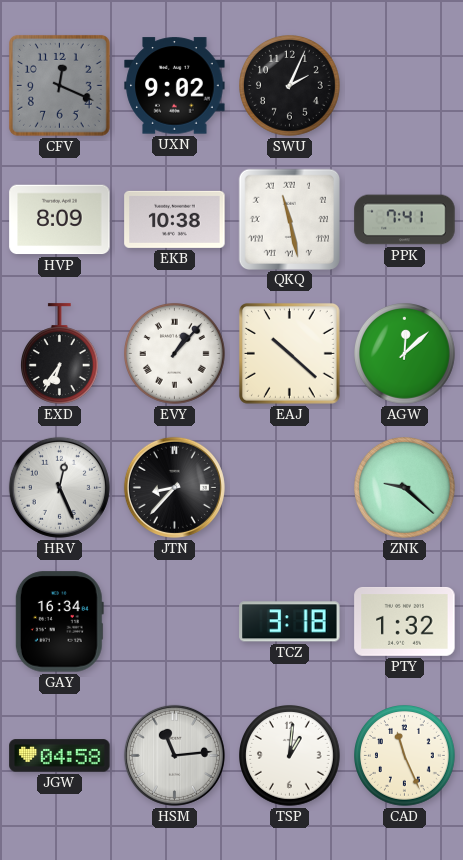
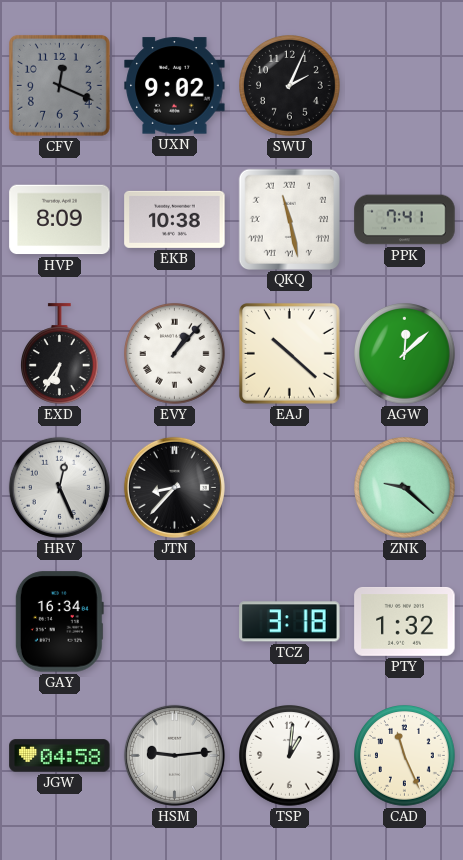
HSM: 11:14 -> 9:14
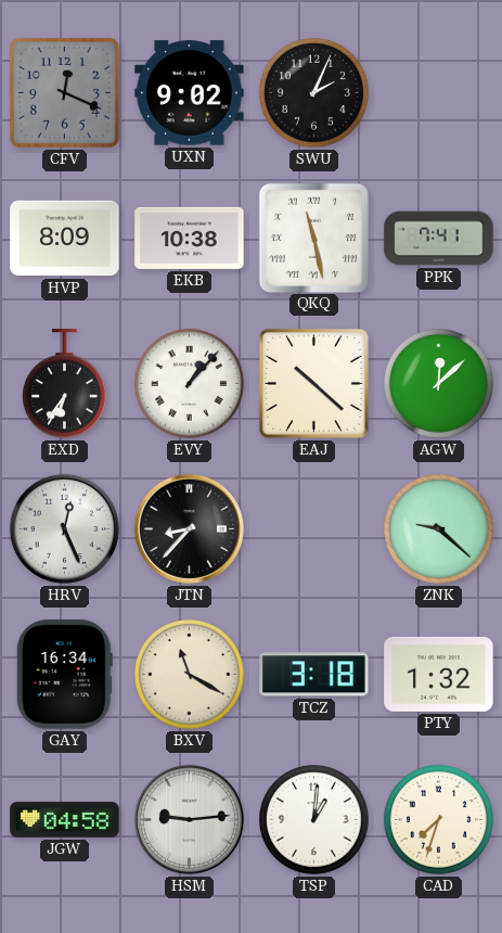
BXV: none -> 11:20
CAD: 11:26 -> 7:33
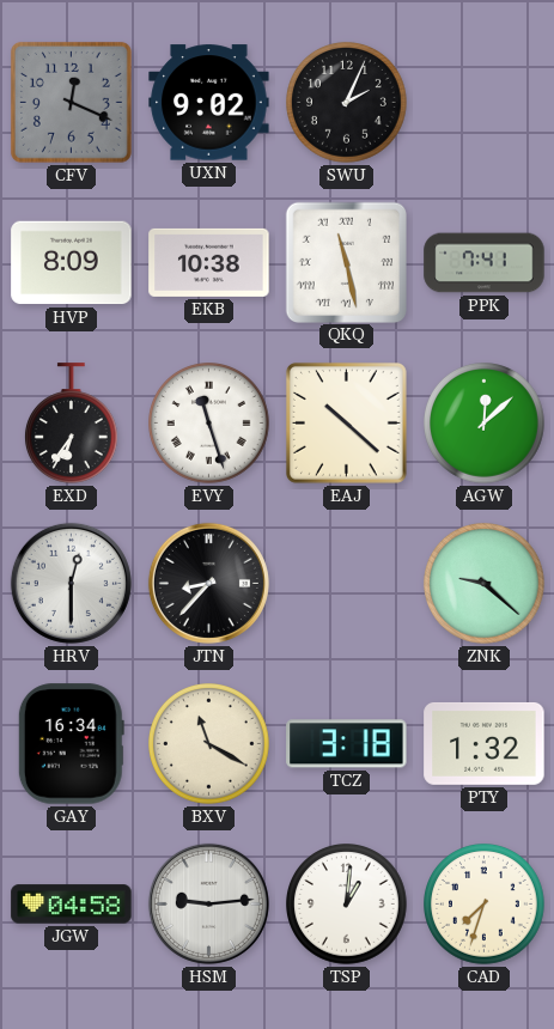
EVY: 1:07 -> 11:27
HRV: 12:26 -> 12:30
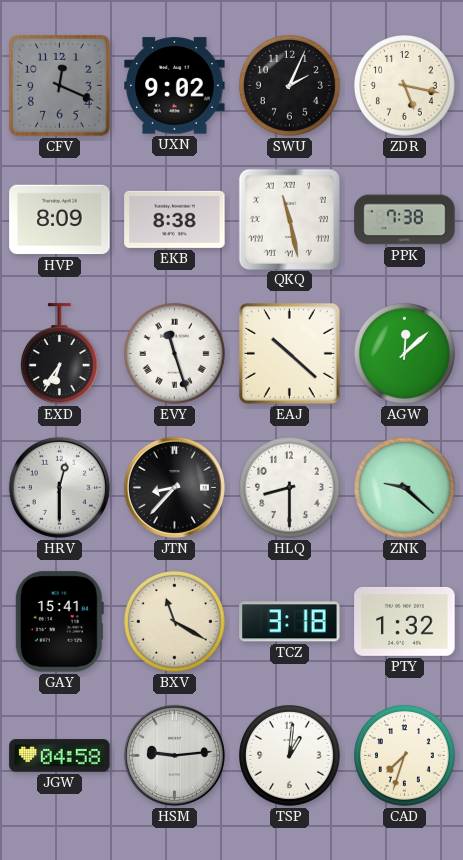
ZDR: none -> 5:17
EKB: 10:38 -> 8:38
PPK: 7:41 -> 7:38
HLQ: none -> 8:30
GAY: 16:34 -> 15:41
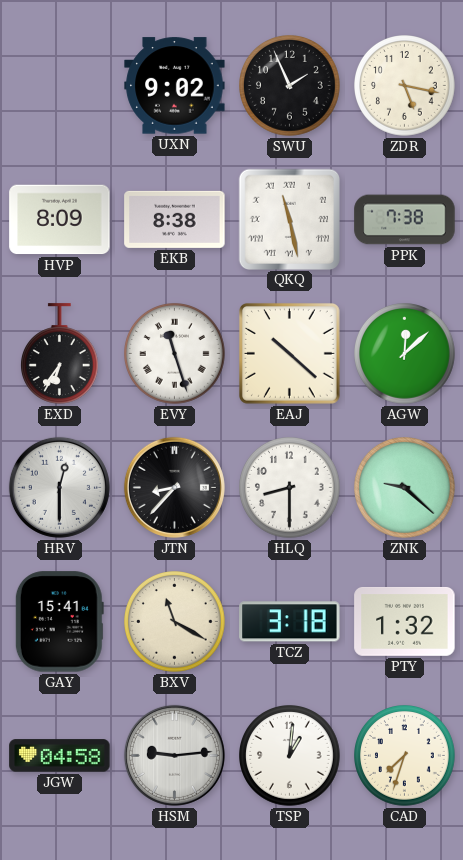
CFV: 12:19 -> none
SWU: 2:04 -> 1:56
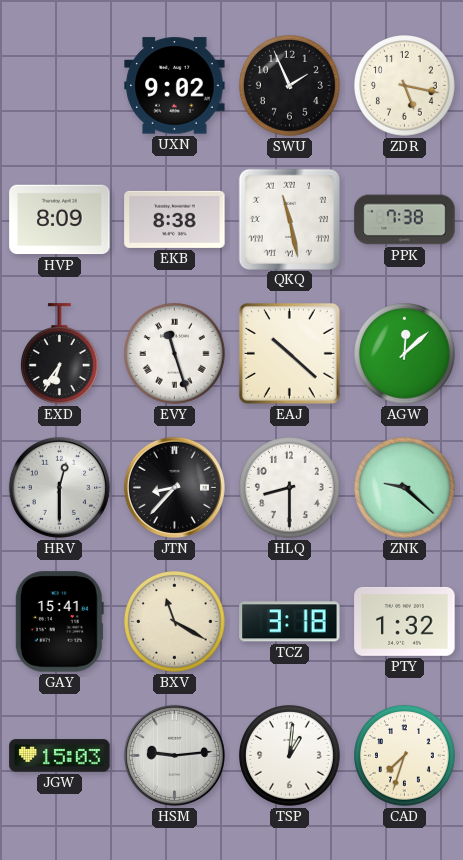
JGW: 04:58 -> 15:03
